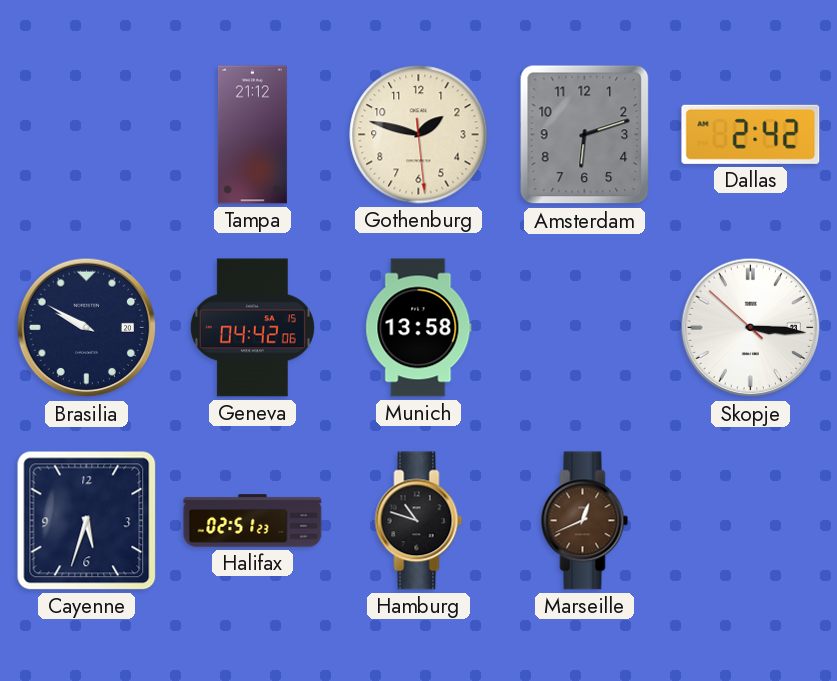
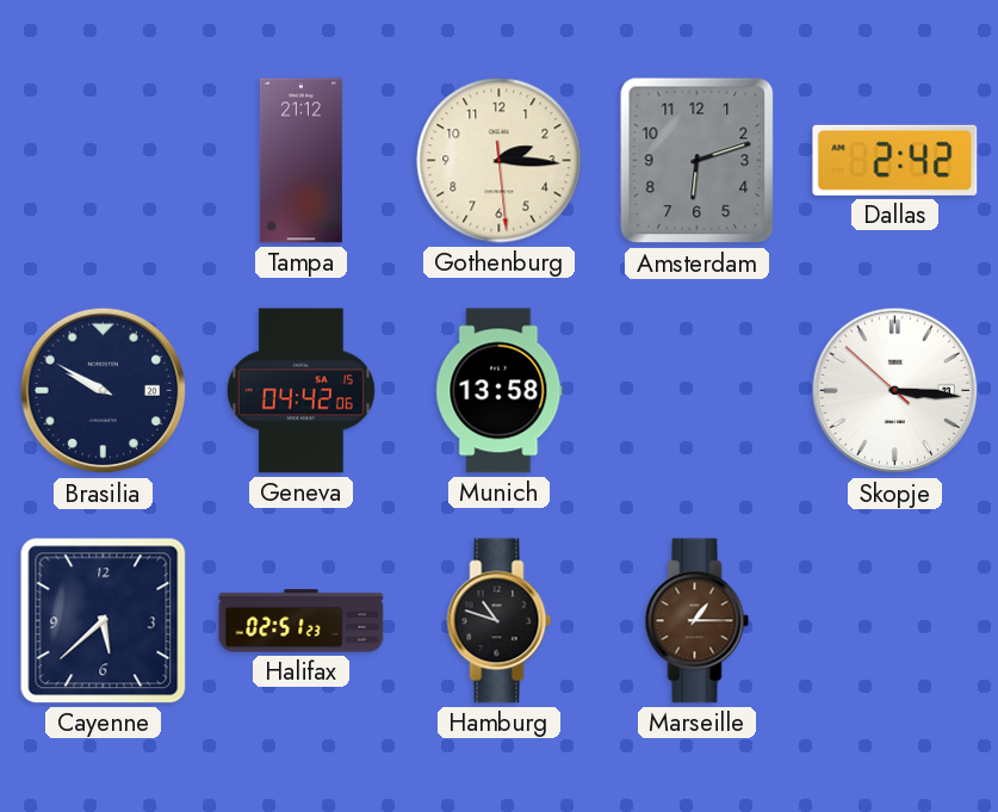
Gothenburg: 1:47 -> 2:15
Cayenne: 5:33 -> 5:38
Marseille: 12:41 -> 1:15
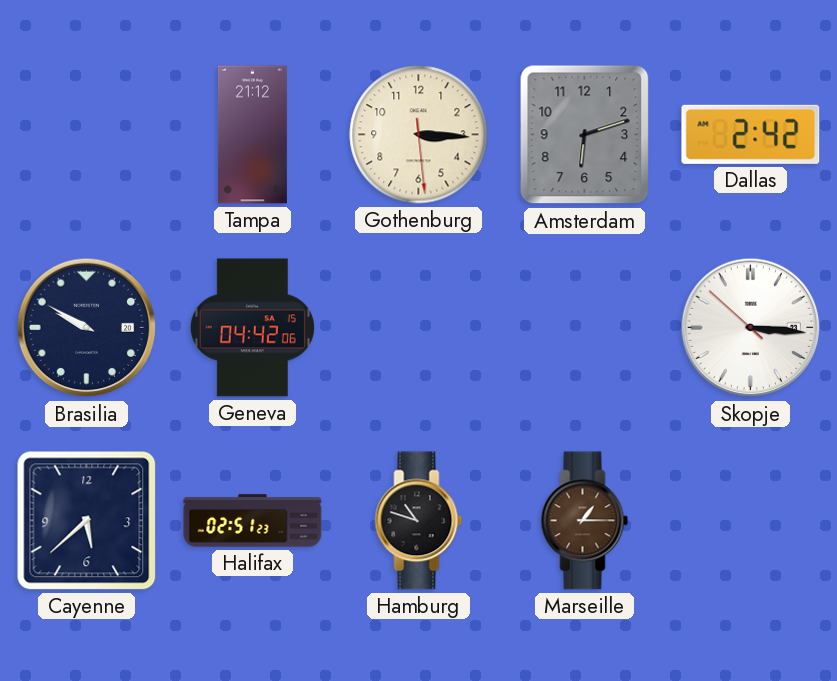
Gothenburg: 2:15 -> 3:15
Munich: 13:58 -> none
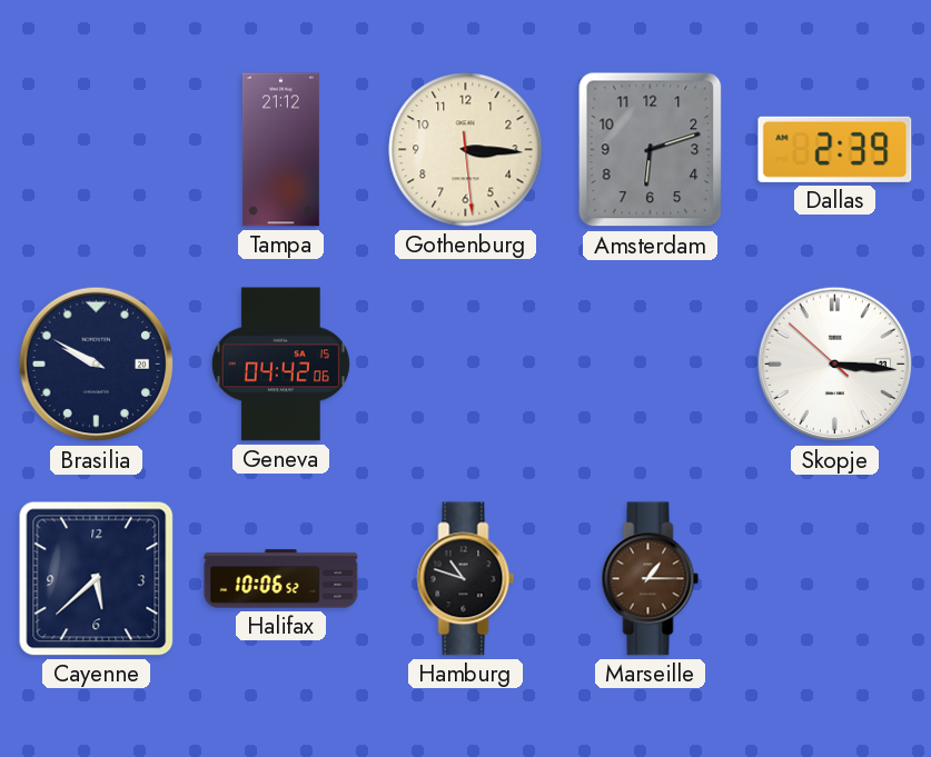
Dallas: 2:42 -> 2:39
Halifax: 02:51 -> 10:06
